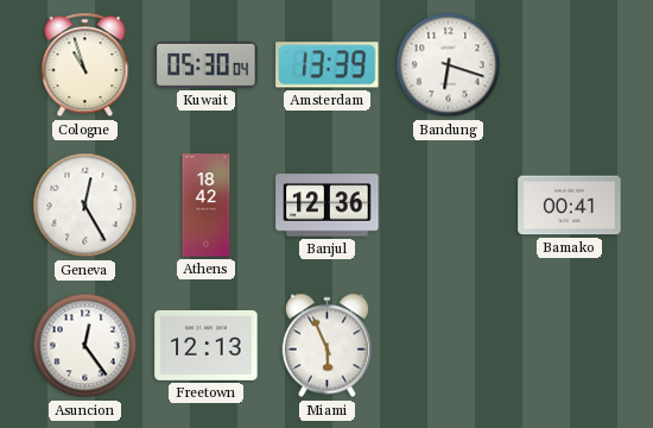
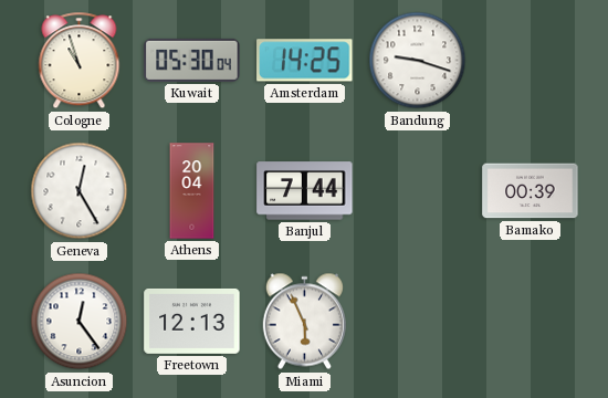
Amsterdam: 13:39 -> 14:25
Bandung: 6:18 -> 9:18
Athens: 18:42 -> 20:04
Banjul: 12:36 -> 7:44
Bamako: 00:41 -> 00:39
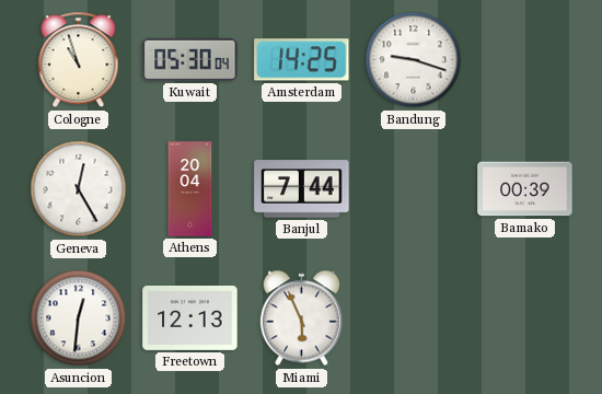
Asuncion: 12:24 -> 12:31
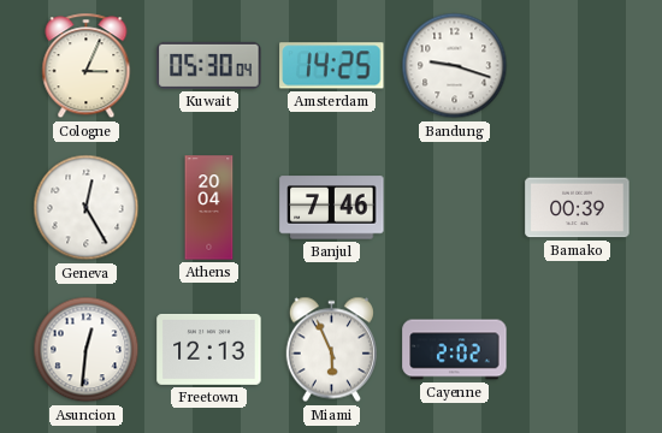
Cologne: 10:57 -> 3:04
Banjul: 7:44 -> 7:46
Cayenne: none -> 2:02
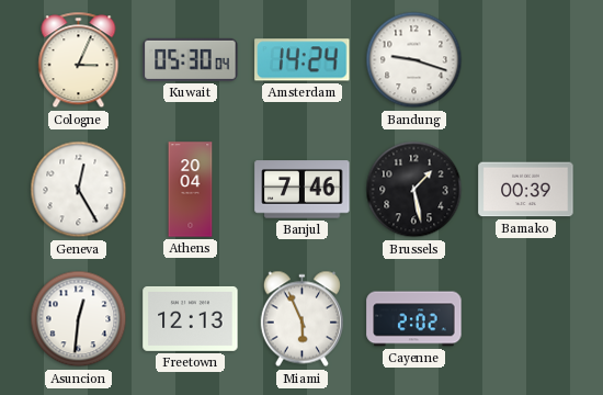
Amsterdam: 14:25 -> 14:24
Brussels: none -> 1:28
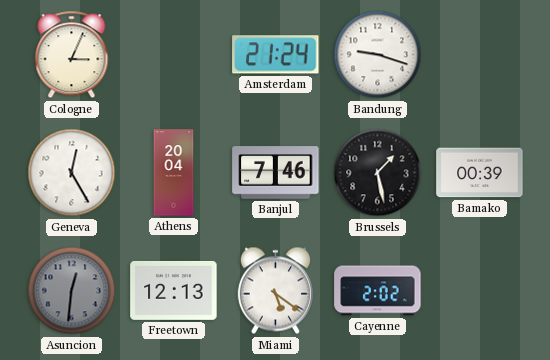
Kuwait: 05:30 -> none
Amsterdam: 14:24 -> 21:24
Asuncion dial: white -> grey
Miami: 5:56 -> 5:21
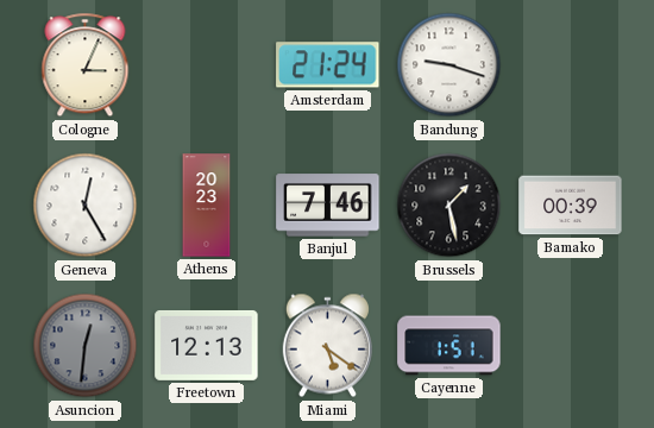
Athens: 20:04 -> 20:23
Cayenne: 2:02 -> 1:51
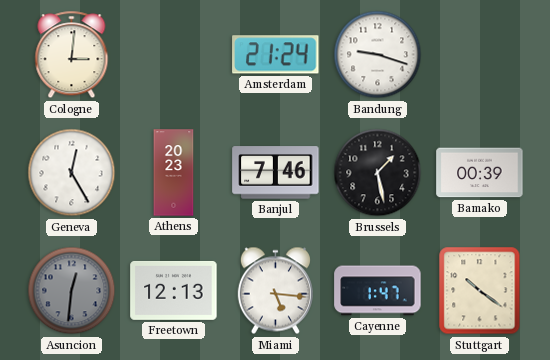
Cologne: 3:04 -> 3:01
Miami: 5:21 -> 5:16
Cayenne: 1:51 -> 1:47
Stuttgart: none -> 10:21
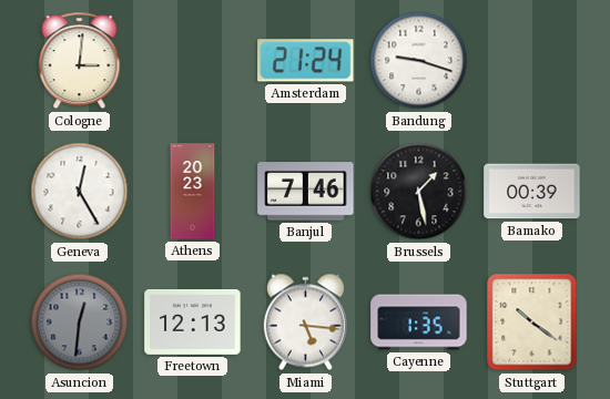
Cayenne: 1:47 -> 1:35
